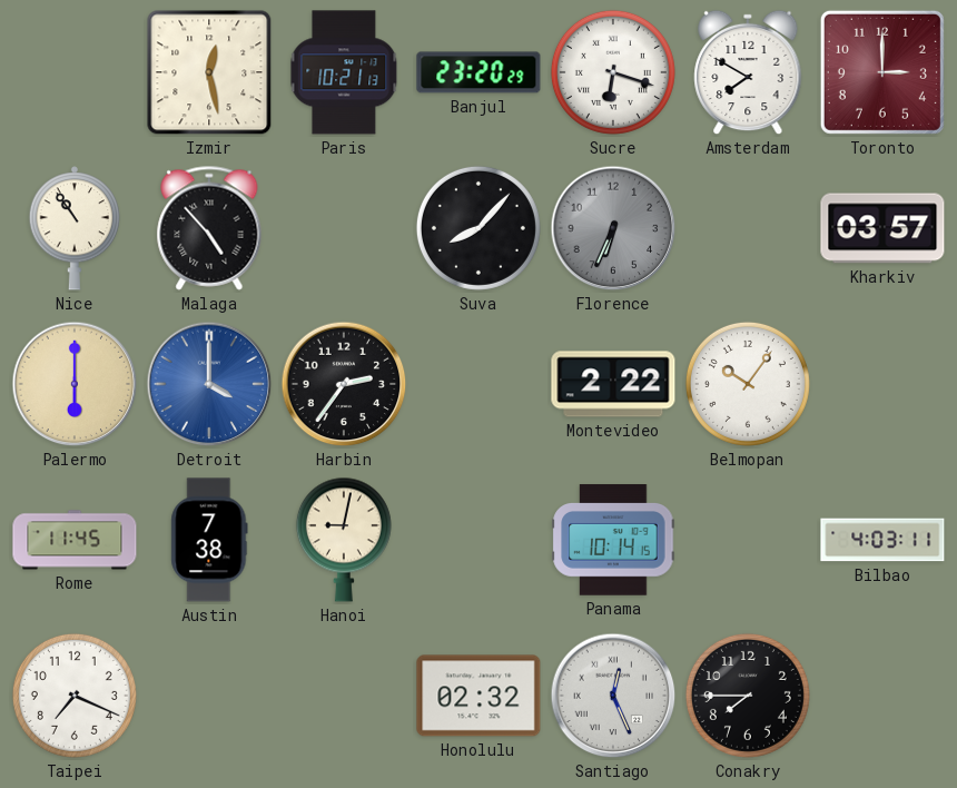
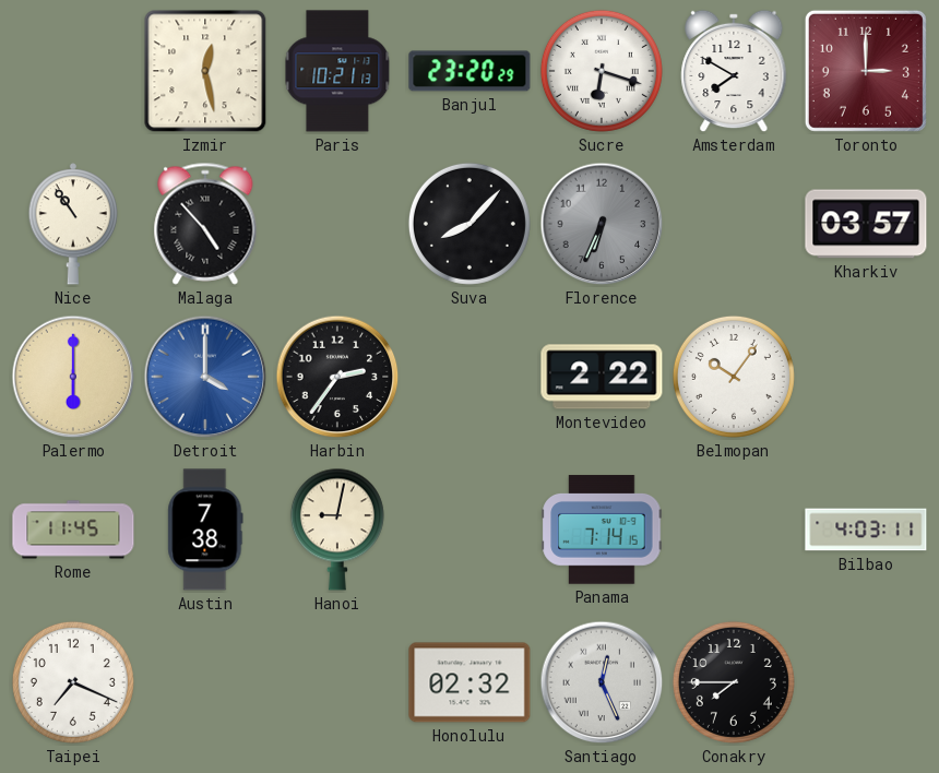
Panama: 10:14 -> 7:14
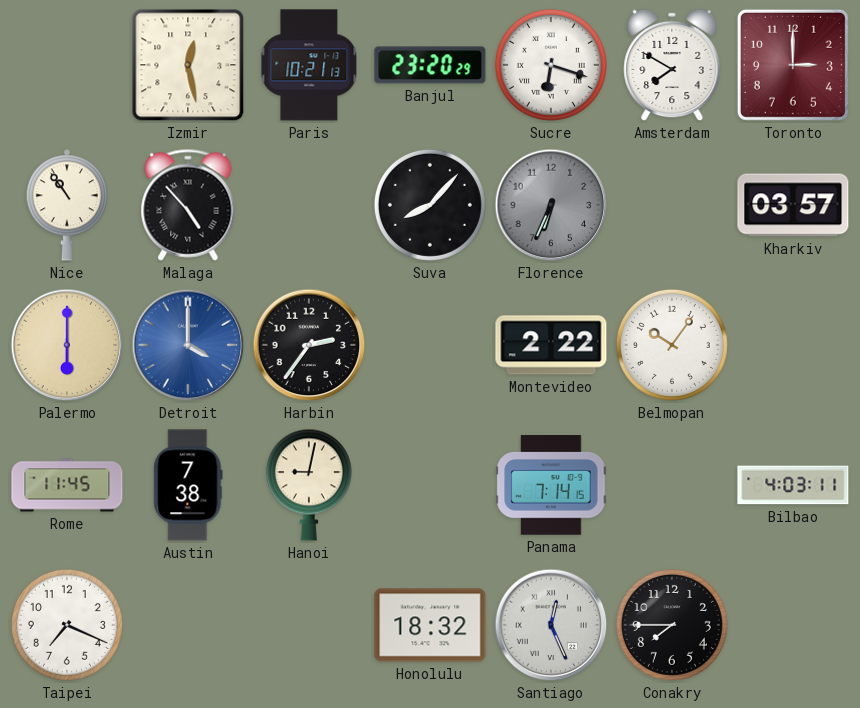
Honolulu: 02:32 -> 18:32
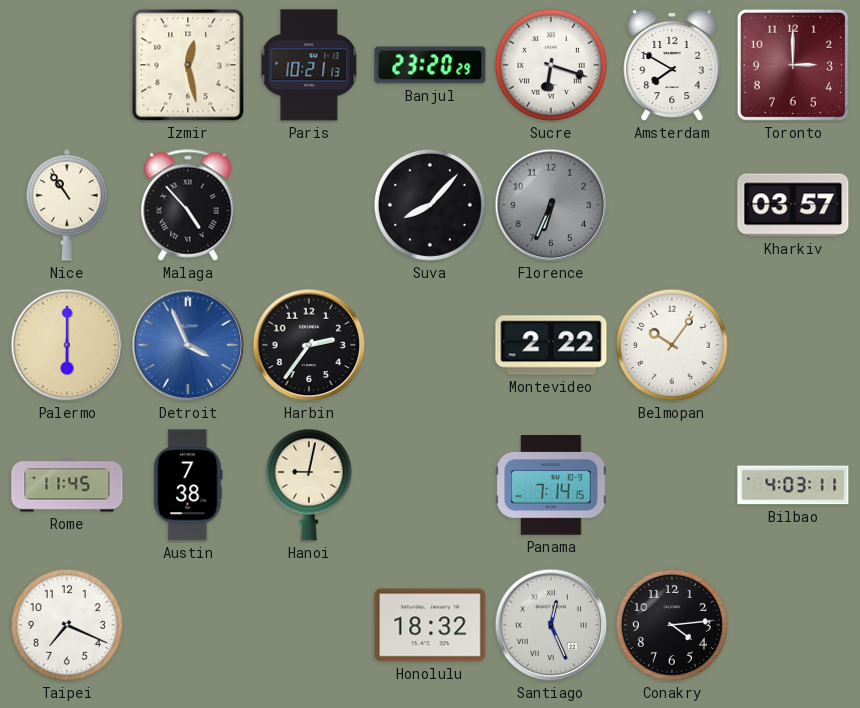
Detroit: 4:00 -> 3:56
Conakry: 7:45 -> 4:14
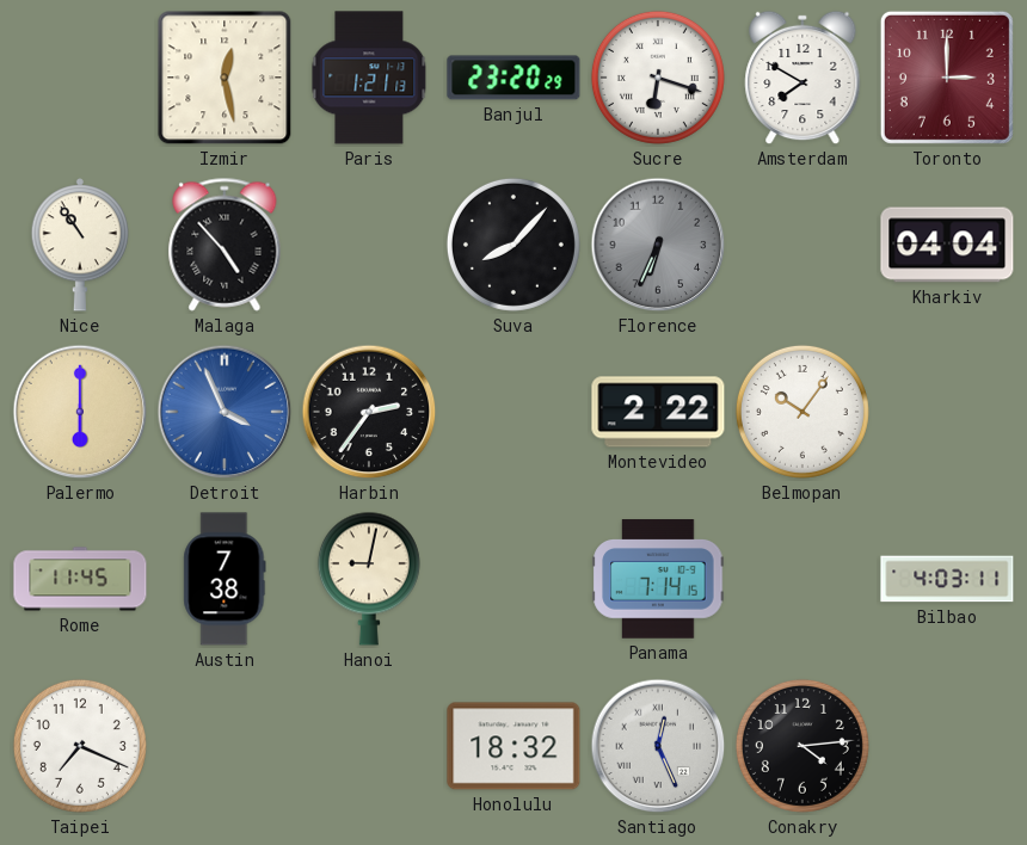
Paris: 10:21 -> 1:21
Kharkiv: 03:57 -> 04:04
